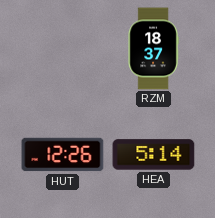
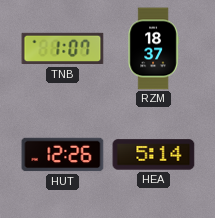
TNB: none -> 1:07
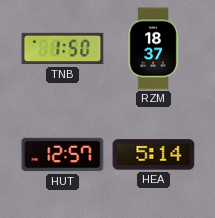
TNB: 1:07 -> 1:50
HUT: 12:26 -> 12:57
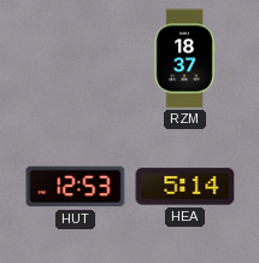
TNB: 1:50 -> none
HUT: 12:57 -> 12:53
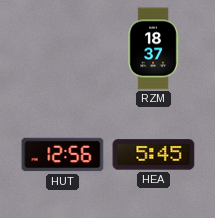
HUT: 12:53 -> 12:56
HEA: 5:14 -> 5:45
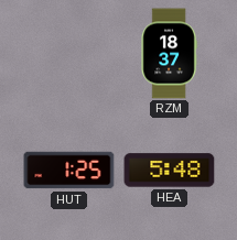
HUT: 12:56 -> 1:25
HEA: 5:45 -> 5:48
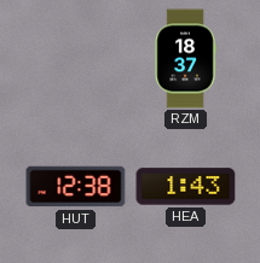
HUT: 1:25 -> 12:38
HEA: 5:48 -> 1:43
